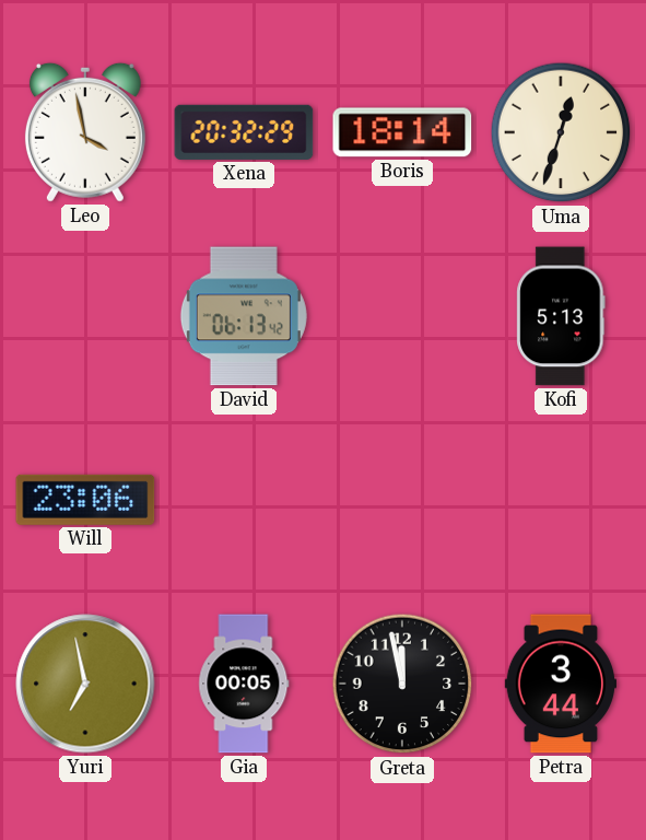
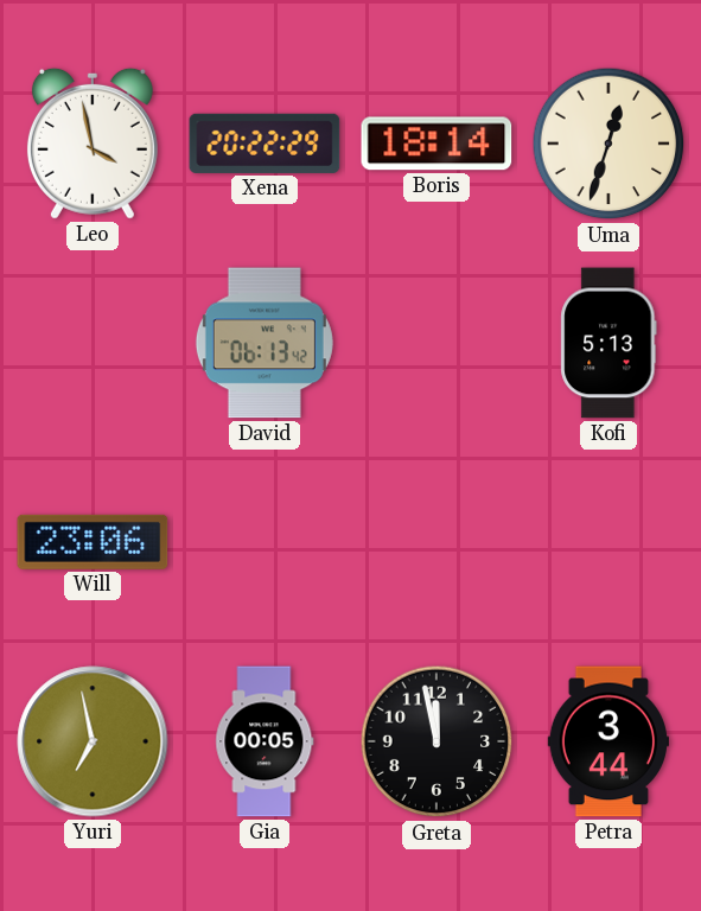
Xena: 20:32 -> 20:22
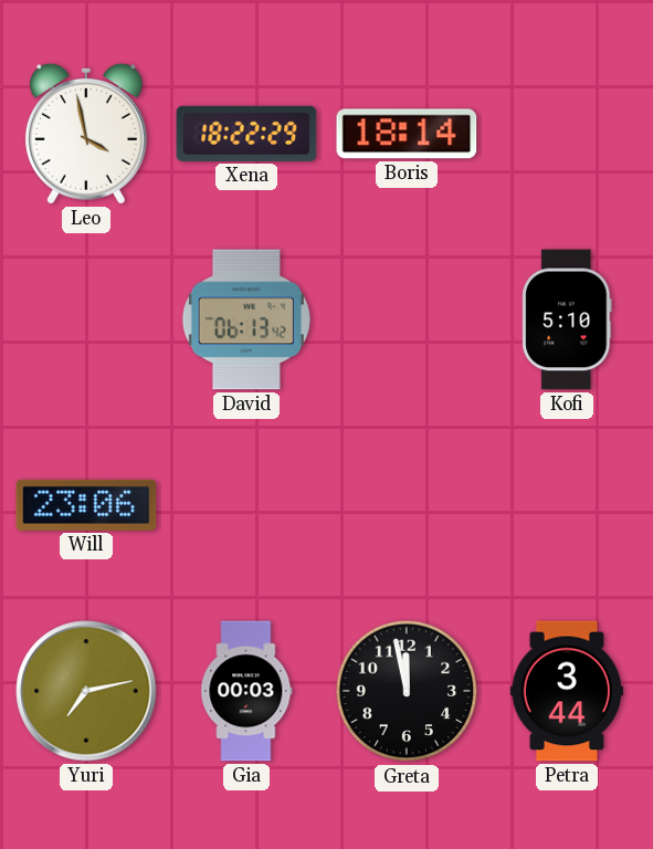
Xena: 20:22 -> 18:22
Uma: 12:33 -> none
Kofi: 5:13 -> 5:10
Yuri: 6:58 -> 7:13
Gia: 00:05 -> 00:03
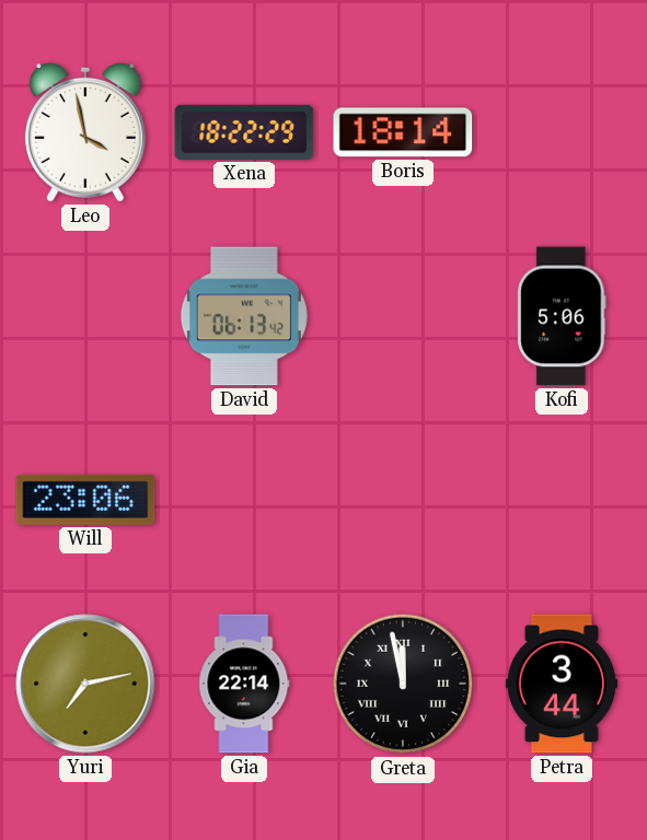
Kofi: 5:10 -> 5:06
Gia: 00:03 -> 22:14
Greta numerals: Arabic -> Roman
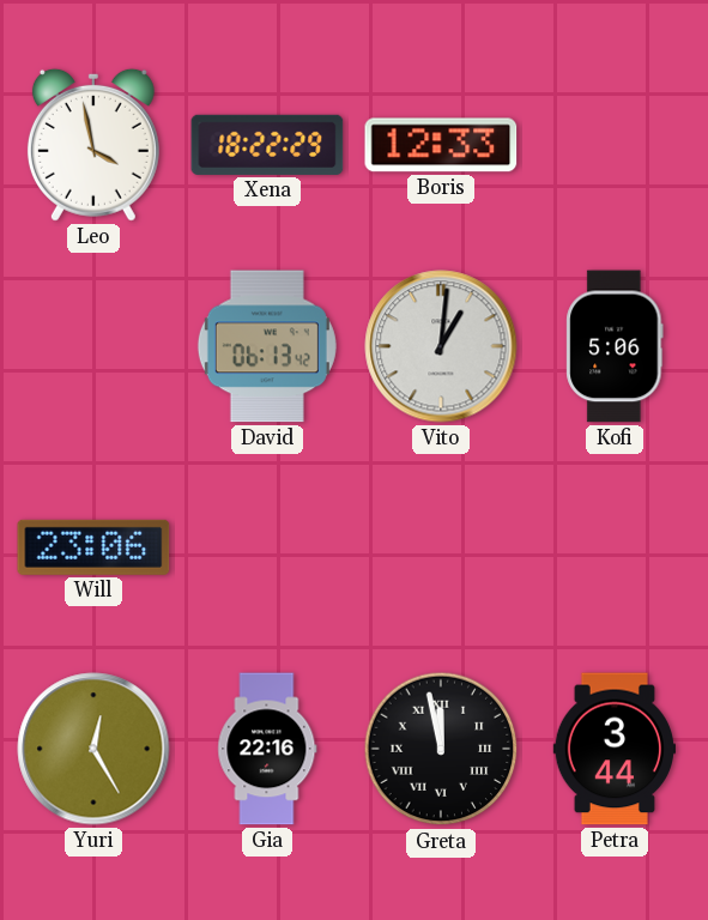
Boris: 18:14 -> 12:33
Vito: none -> 1:01
Yuri: 7:13 -> 12:25
Gia: 22:14 -> 22:16
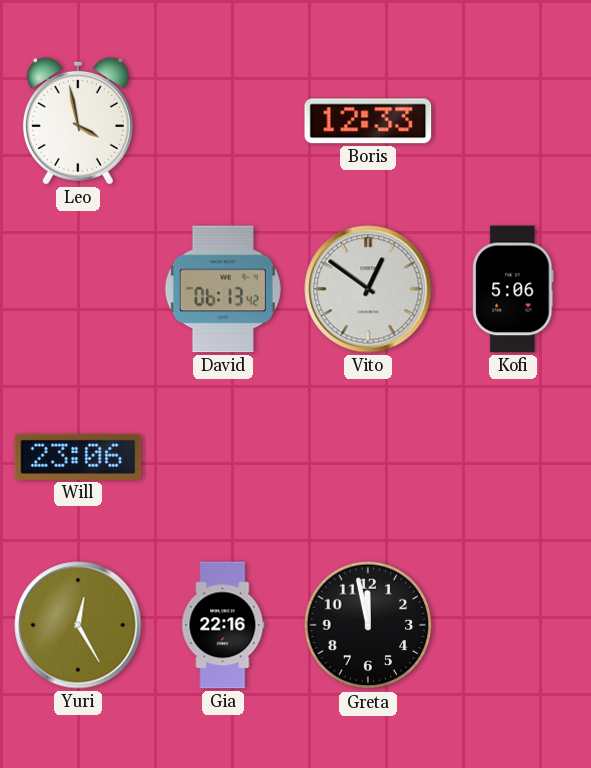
Xena: 18:22 -> none
Vito: 1:01 -> 12:51
Greta numerals: Roman -> Arabic
Petra: 3:44 -> none
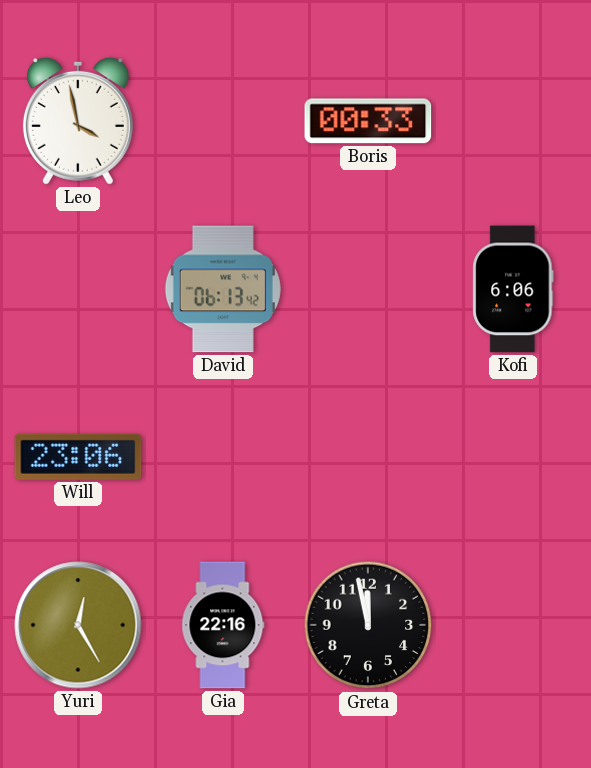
Boris: 12:33 -> 00:33
Vito: 12:51 -> none
Kofi: 5:06 -> 6:06
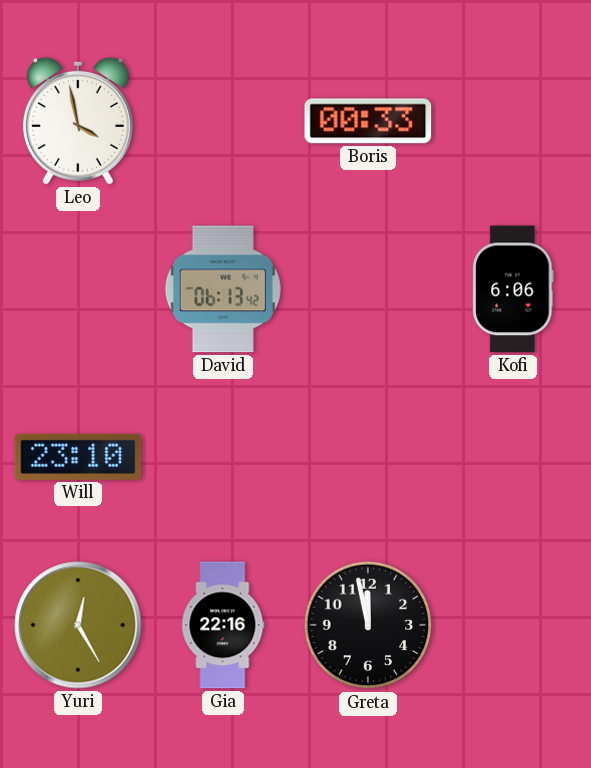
Will: 23:06 -> 23:10
